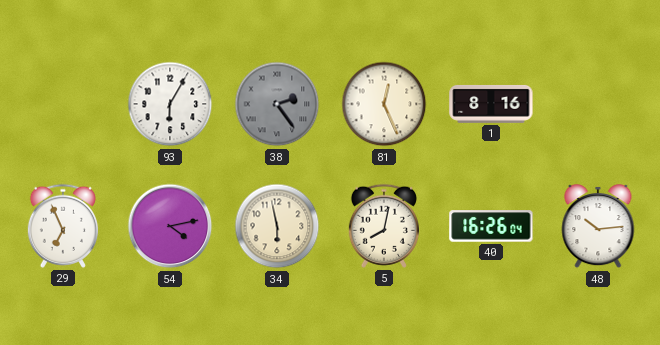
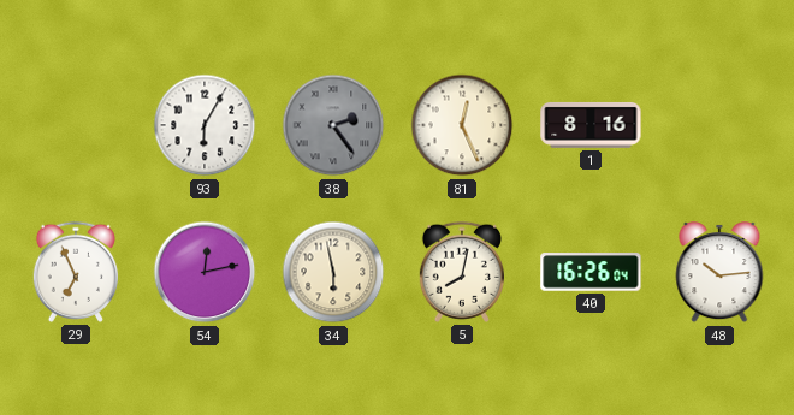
54: 4:13 -> 12:13
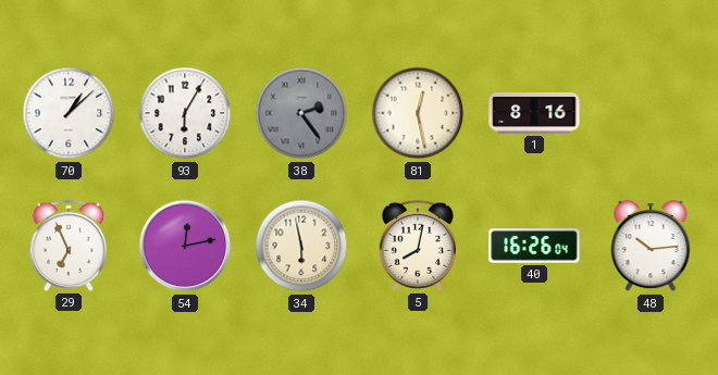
70: none -> 1:08
81: 12:26 -> 12:28
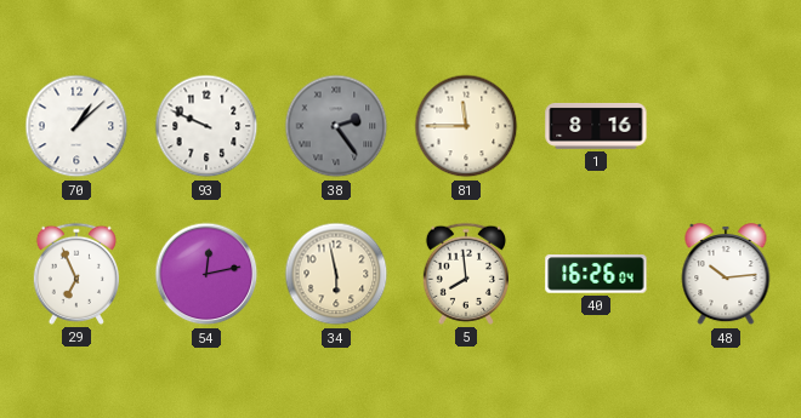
93: 6:05 -> 9:49
81: 12:28 -> 11:45
5: 8:02 -> 7:59
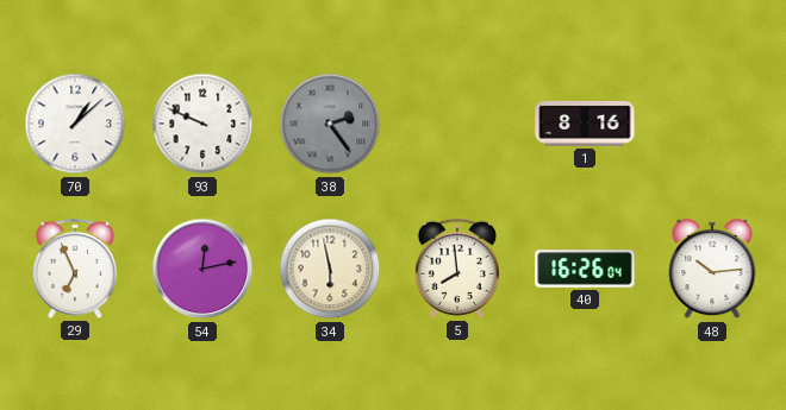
81: 11:45 -> none
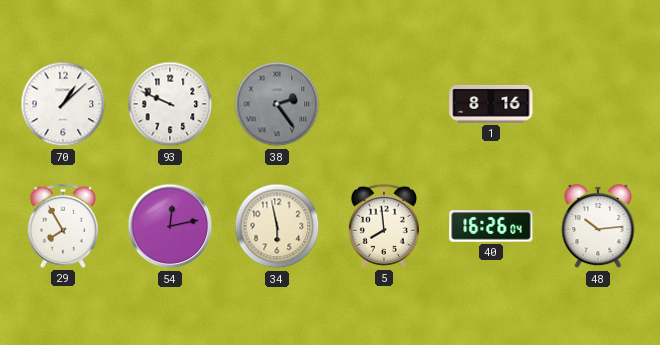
29: 6:56 -> 7:55
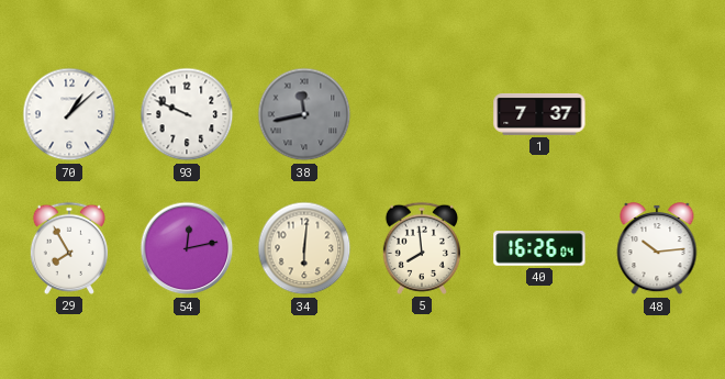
38: 2:24 -> 11:43
1: 8:16 -> 7:37
34: 5:58 -> 6:01
